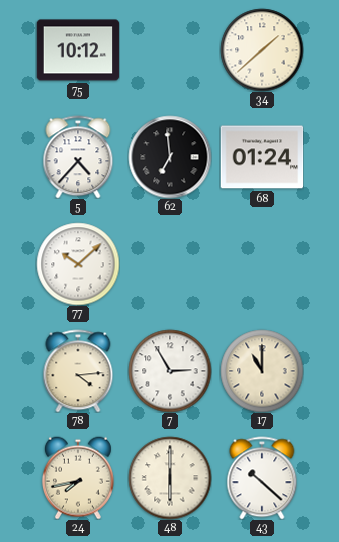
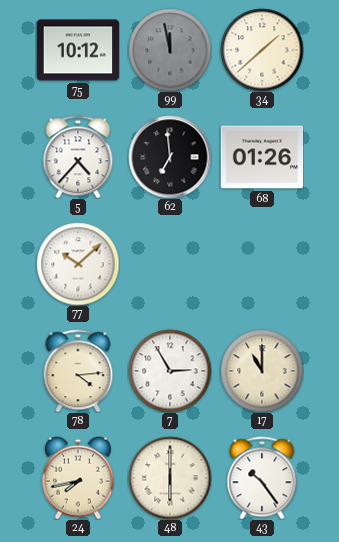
99: none -> 11:58
68: 01:24 -> 01:26
43: 10:22 -> 10:24
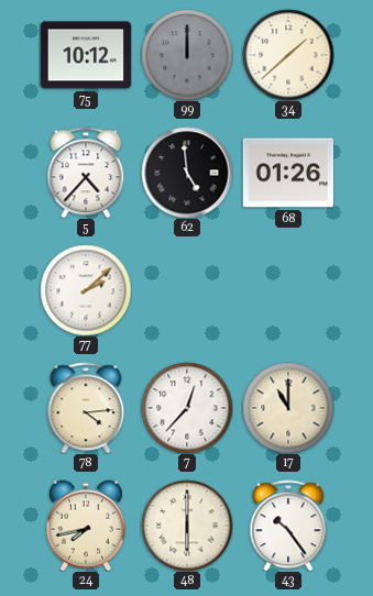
99: 11:58 -> 12:00
62: 6:59 -> 4:59
77: 10:08 -> 2:08
7: 2:55 -> 12:37
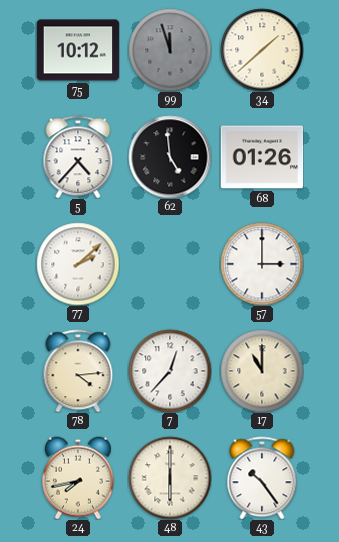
99: 12:00 -> 11:57
57: none -> 3:00
